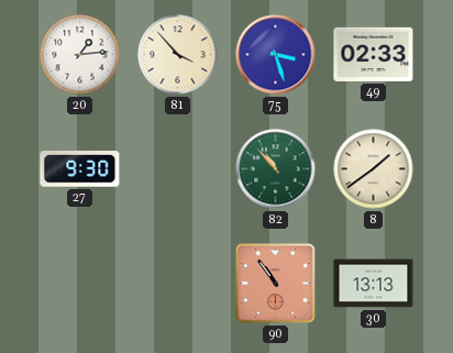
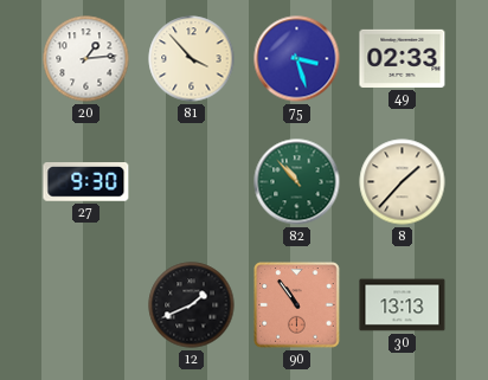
8: 1:39 -> 1:37
12: none -> 1:41
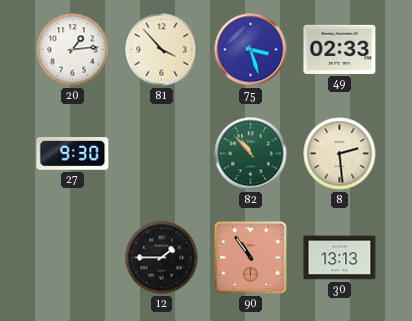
8: 1:37 -> 2:29
12: 1:41 -> 1:45
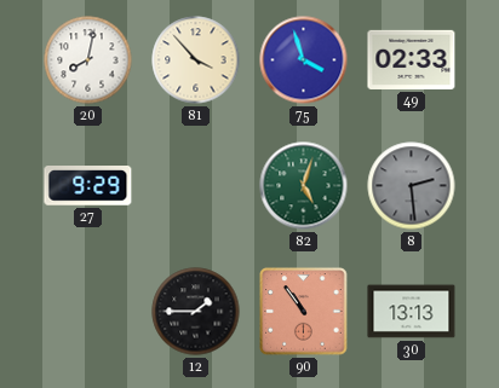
20: 1:14 -> 8:02
75: 3:27 -> 3:57
27: 9:30 -> 9:29
82: 10:53 -> 5:03
8 dial: cream -> grey
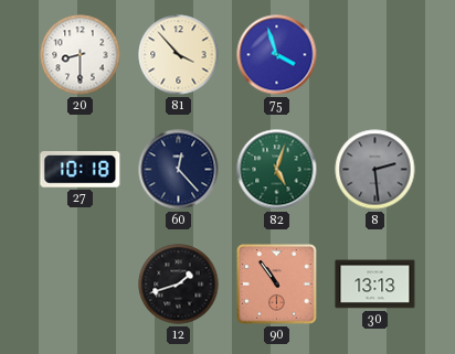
20: 8:02 -> 8:30
49: 02:33 -> none
27: 9:29 -> 10:18
60: none -> 12:23
12: 1:45 -> 1:42
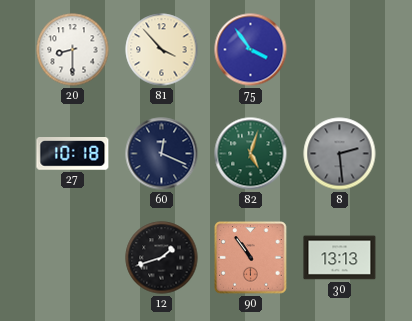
75: 3:57 -> 3:54
60: 12:23 -> 12:19
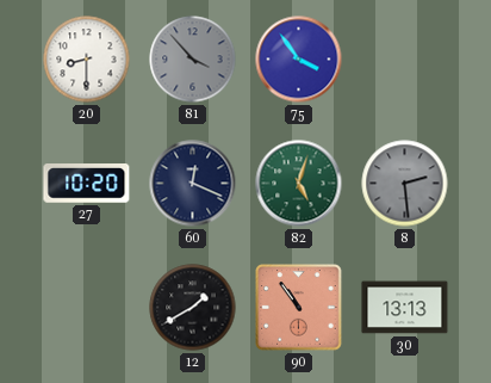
81 dial: cream -> grey
27: 10:18 -> 10:20
12: 1:42 -> 1:40
